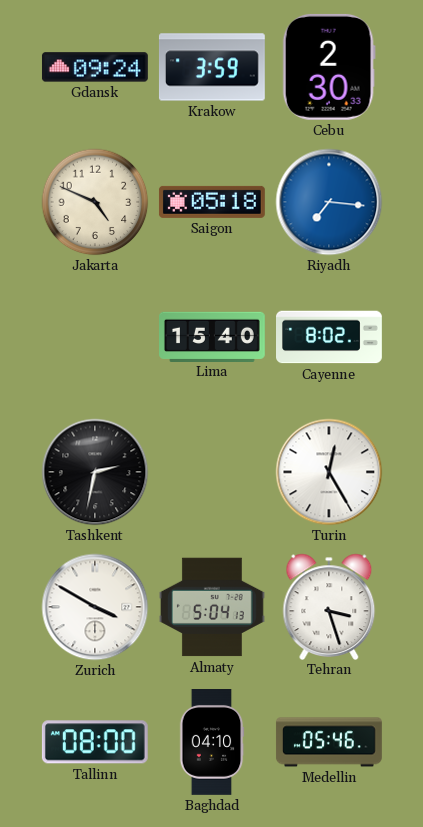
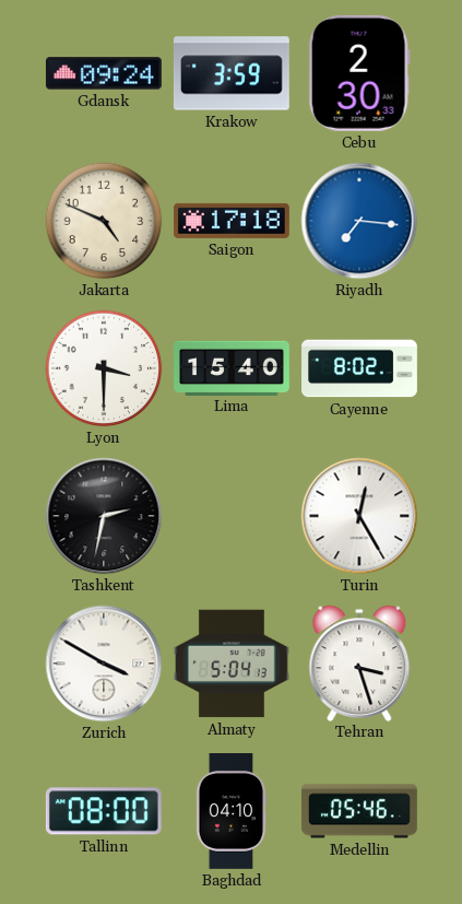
Saigon: 05:18 -> 17:18
Lyon: none -> 3:30
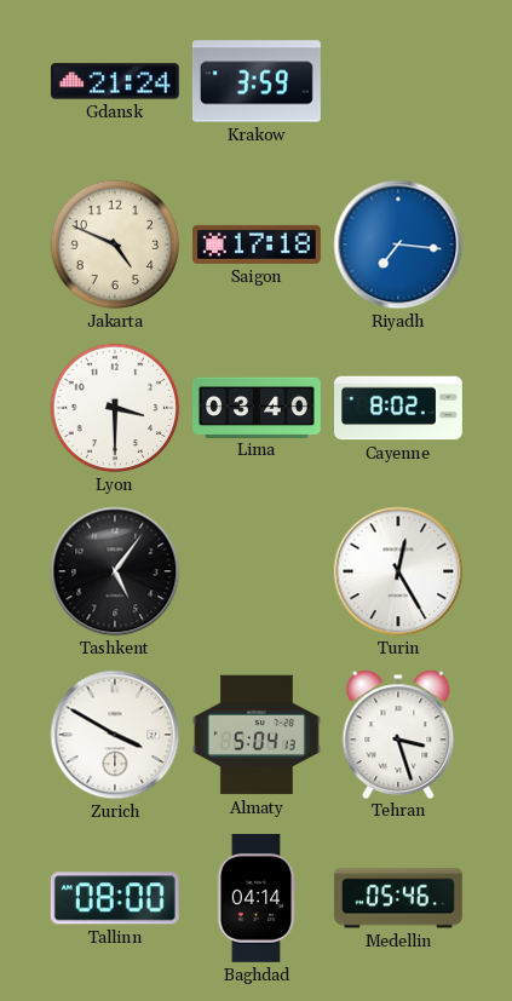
Gdansk: 09:24 -> 21:24
Cebu: 2:30 -> none
Lima: 15:40 -> 03:40
Tashkent: 2:32 -> 5:06
Baghdad: 04:10 -> 04:14
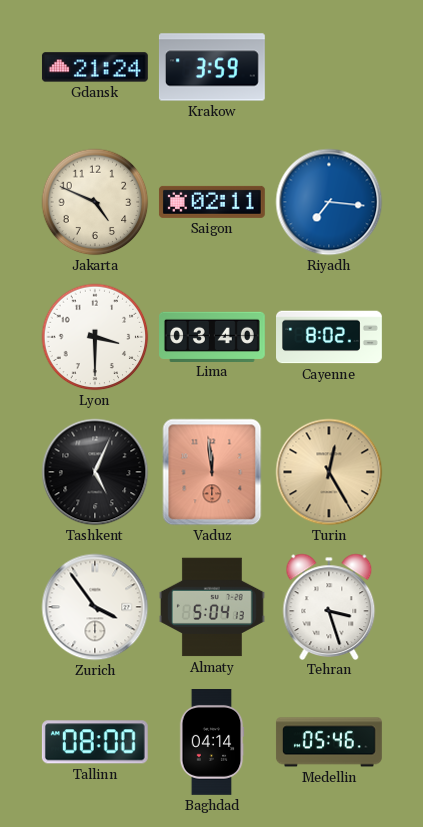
Saigon: 17:18 -> 02:11
Tashkent: 5:06 -> 5:04
Vaduz: none -> 11:59
Turin dial: white -> champagne
Zurich: 3:50 -> 3:54
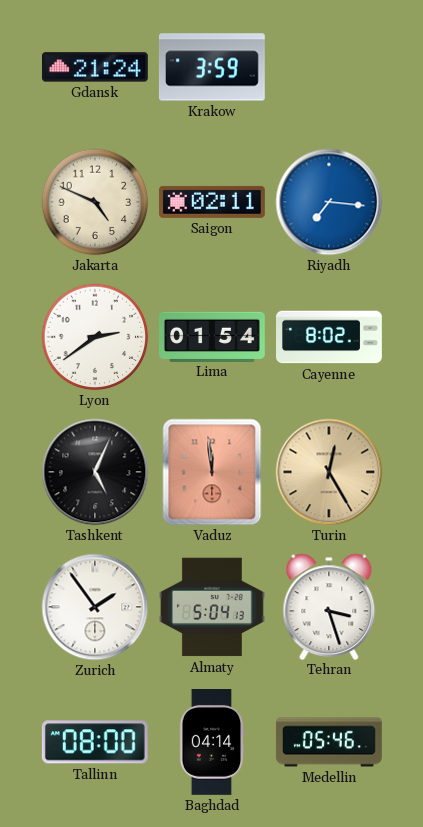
Lyon: 3:30 -> 2:39
Lima: 03:40 -> 01:54
Zurich: 3:54 -> 1:54
